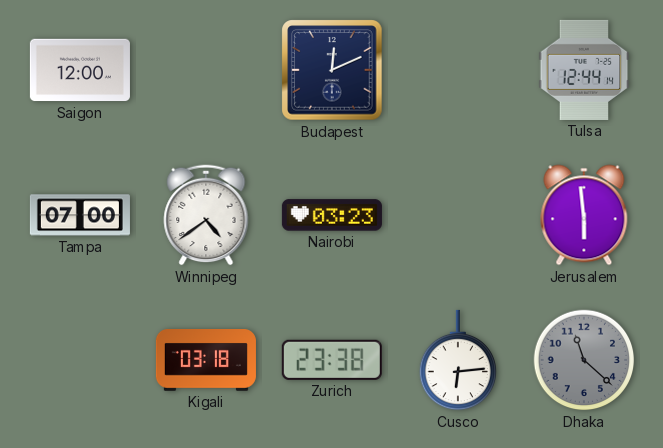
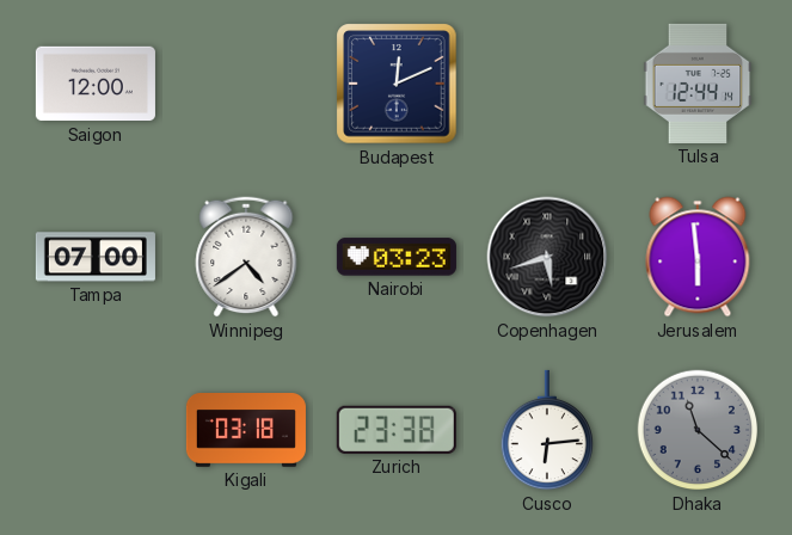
Copenhagen: none -> 5:42
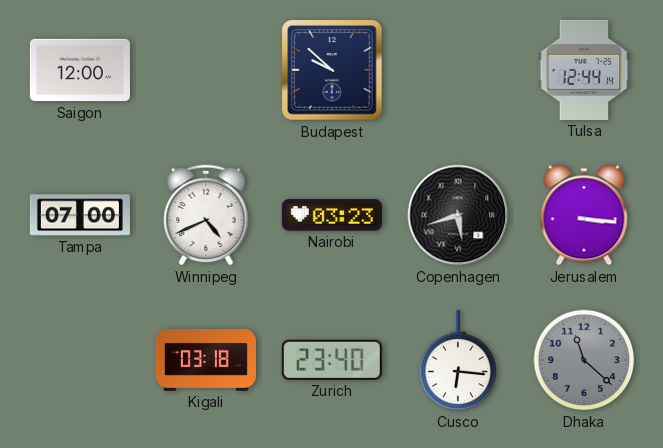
Budapest: 12:11 -> 9:52
Winnipeg: 4:39 -> 4:41
Jerusalem: 5:59 -> 3:16
Zurich: 23:38 -> 23:40
Cusco: 6:14 -> 6:16
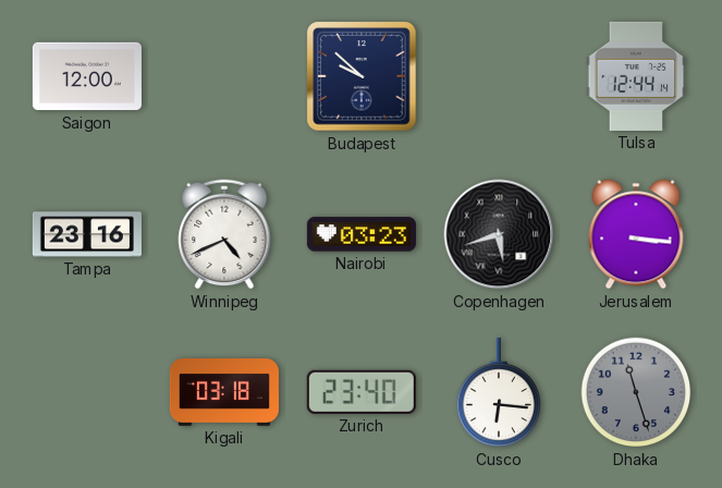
Tampa: 07:00 -> 23:16
Dhaka: 11:22 -> 11:27
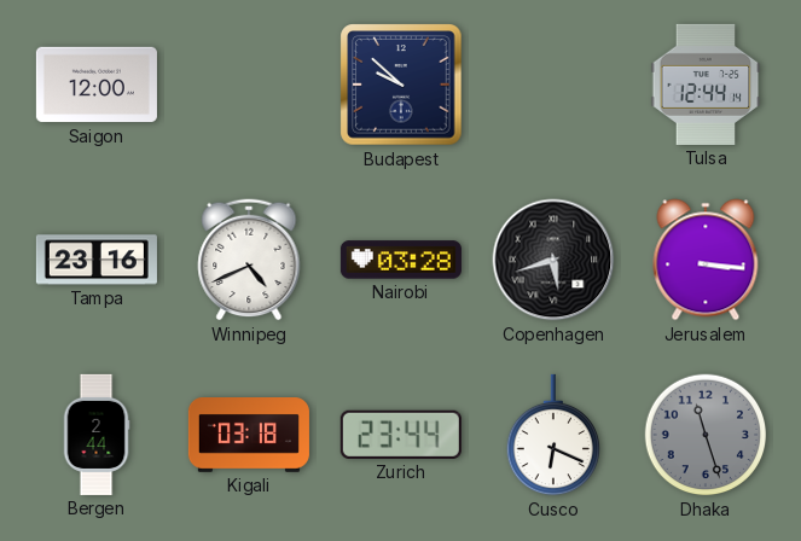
Nairobi: 03:23 -> 03:28
Bergen: none -> 2:44
Zurich: 23:40 -> 23:44
Cusco: 6:16 -> 6:19
